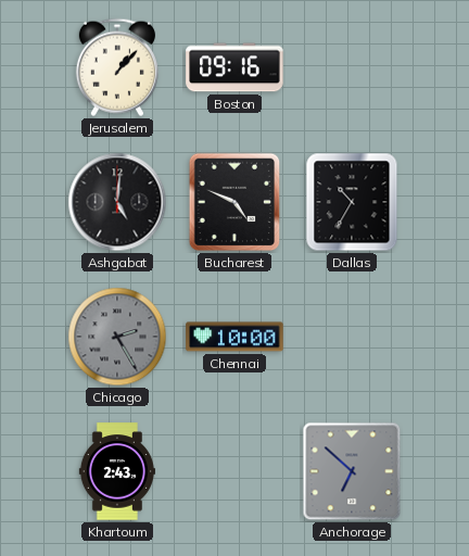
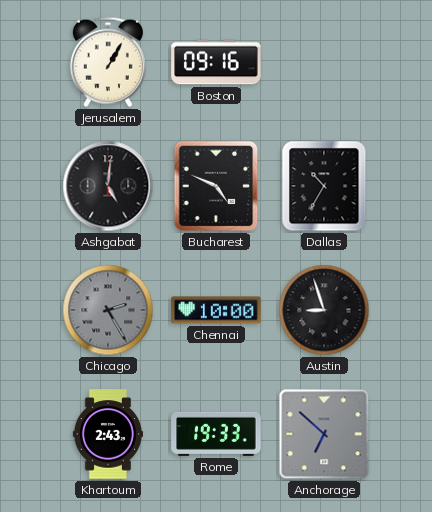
Jerusalem: 1:07 -> 1:05
Austin: none -> 8:57
Rome: none -> 19:33
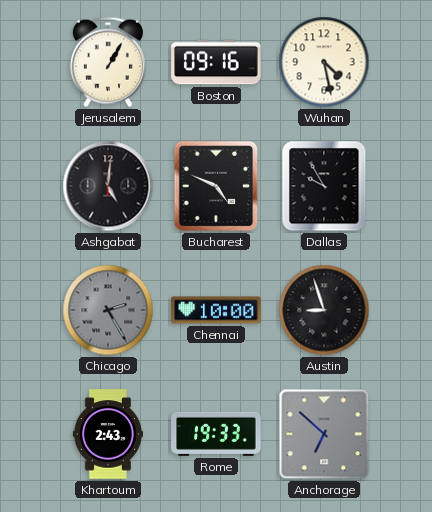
Wuhan: none -> 4:28
Dallas: 10:35 -> 9:55
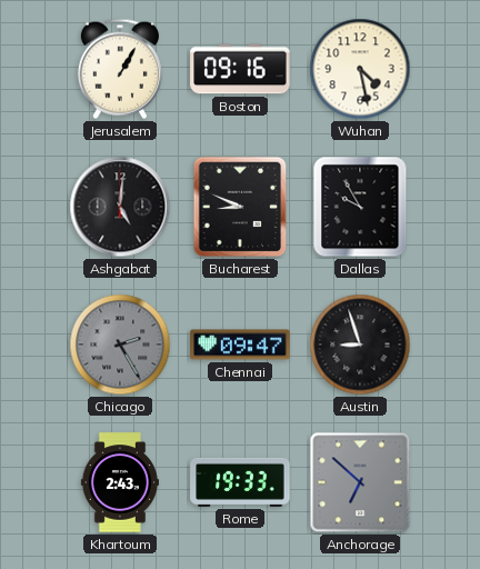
Bucharest: 4:49 -> 8:49
Chennai: 10:00 -> 09:47
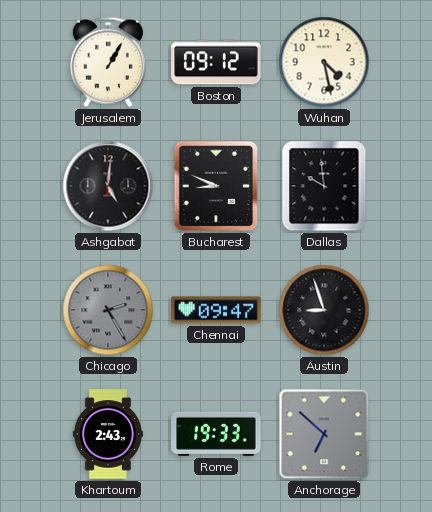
Boston: 09:16 -> 09:12
Dallas: 9:55 -> 9:59
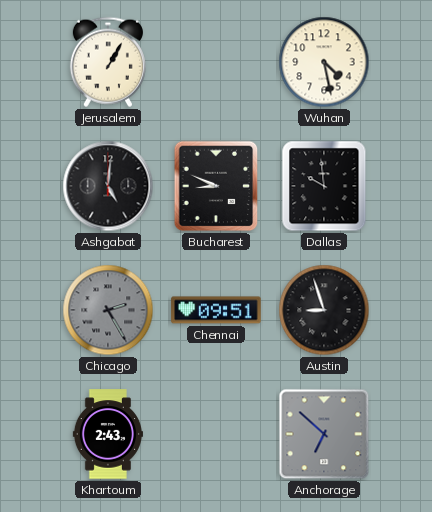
Boston: 09:12 -> none
Chennai: 09:47 -> 09:51
Rome: 19:33 -> none
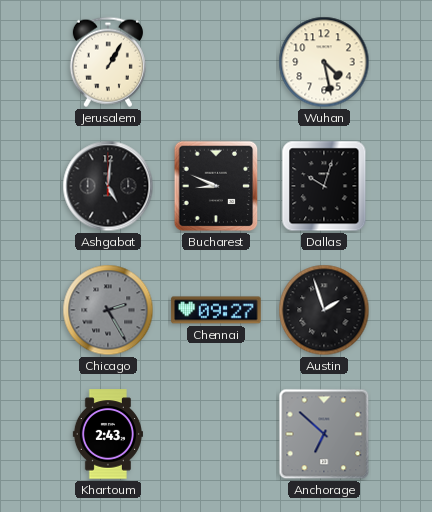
Dallas: 9:59 -> 10:03
Chennai: 09:51 -> 09:27
Austin: 8:57 -> 1:57
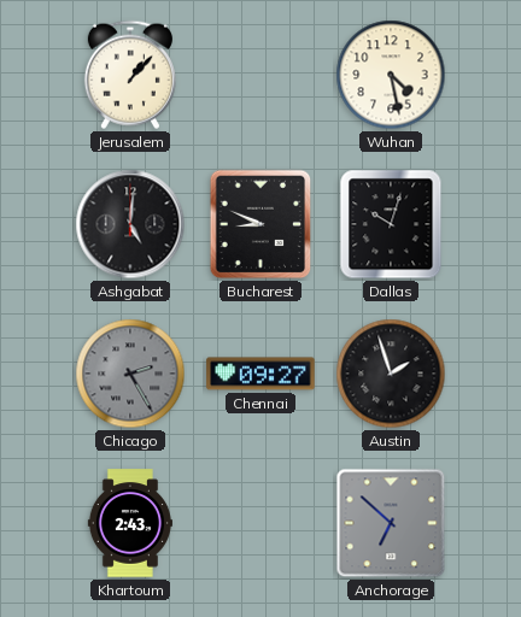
Jerusalem: 1:05 -> 1:07
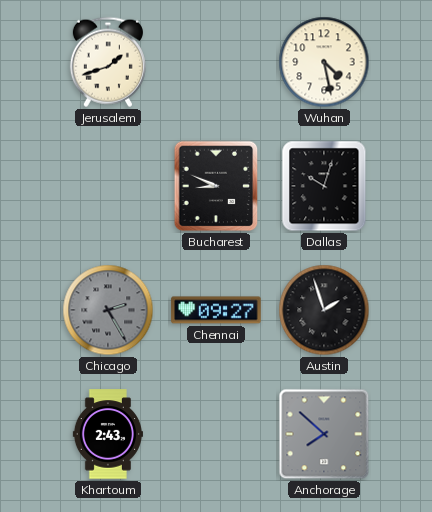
Jerusalem: 1:07 -> 1:42
Ashgabat: 5:01 -> none
Anchorage: 6:52 -> 7:52
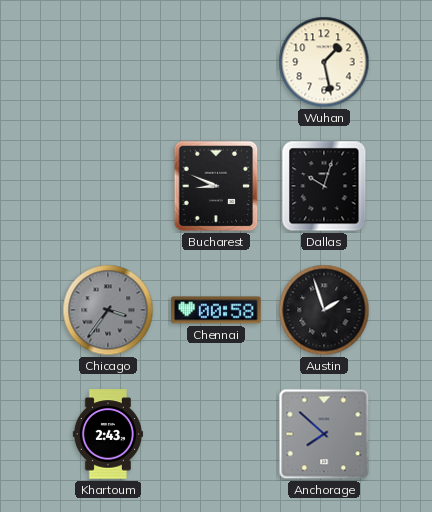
Jerusalem: 1:42 -> none
Wuhan: 4:28 -> 1:28
Chicago: 2:25 -> 3:36
Chennai: 09:27 -> 00:58
